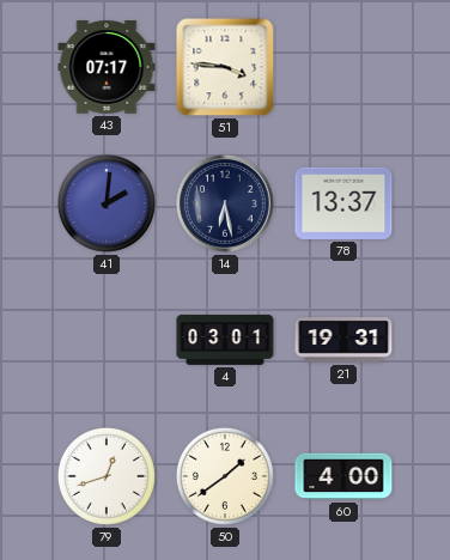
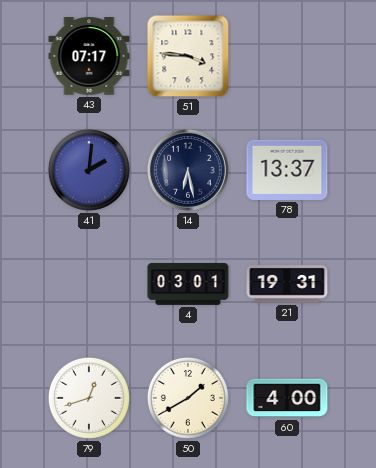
50: 1:39 -> 1:40
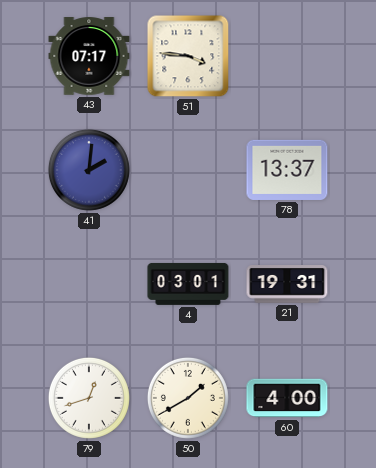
14: 6:28 -> none
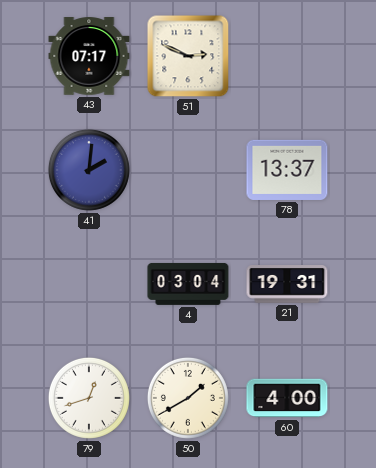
51: 3:46 -> 2:49
4: 03:01 -> 03:04
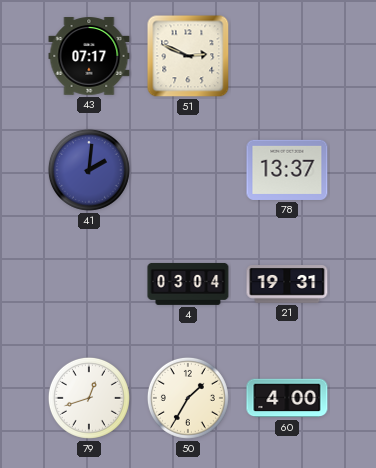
50: 1:40 -> 1:35
